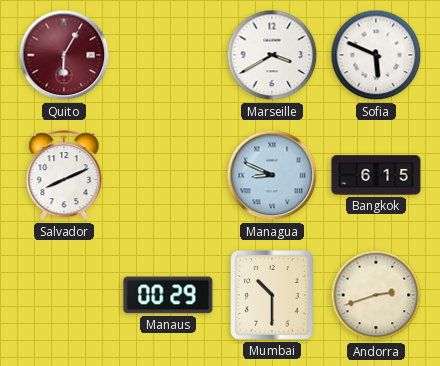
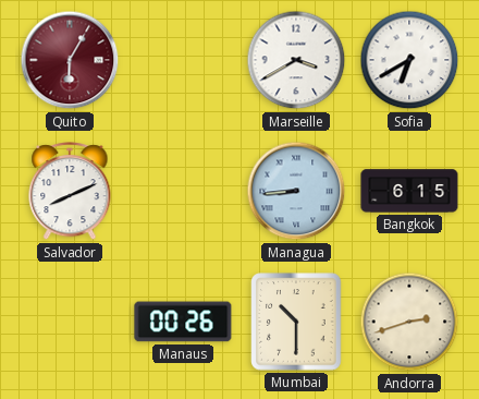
Sofia: 5:49 -> 6:40
Managua: 8:49 -> 8:44
Manaus: 00:29 -> 00:26
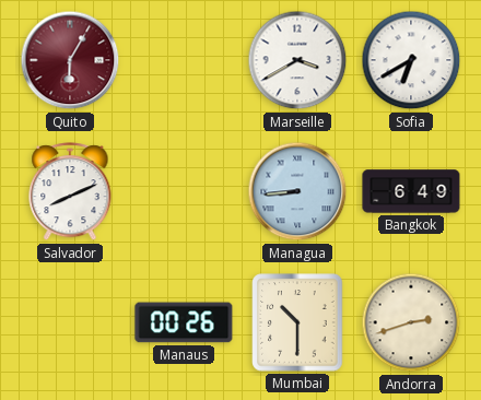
Bangkok: 6:15 -> 6:49
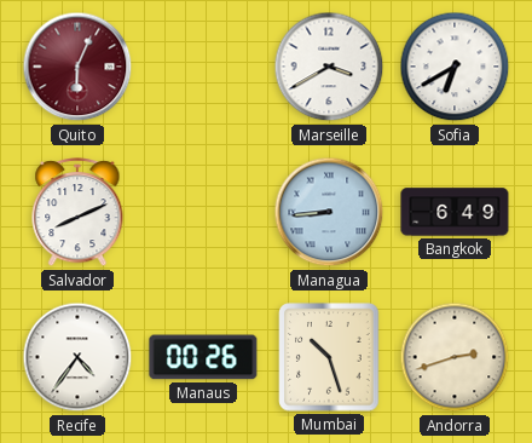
Quito: 6:05 -> 6:04
Recife: none -> 4:36
Mumbai: 10:30 -> 10:27
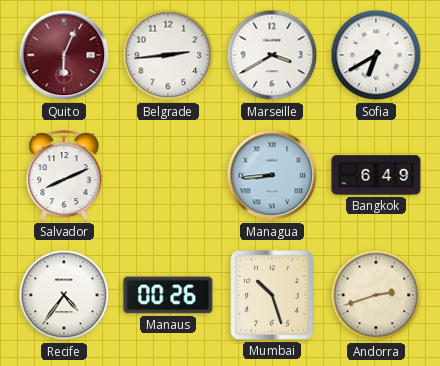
Belgrade: none -> 2:44
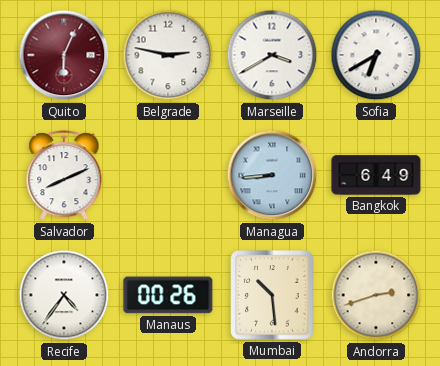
Belgrade: 2:44 -> 2:47
Mumbai: 10:27 -> 10:29
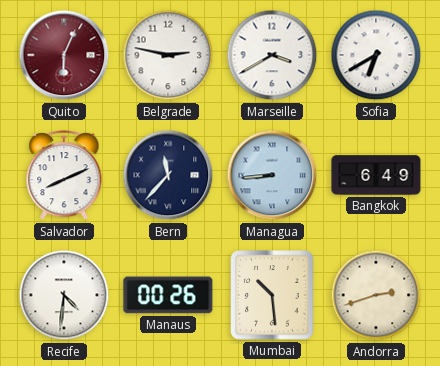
Bern: none -> 11:37
Recife: 4:36 -> 4:31
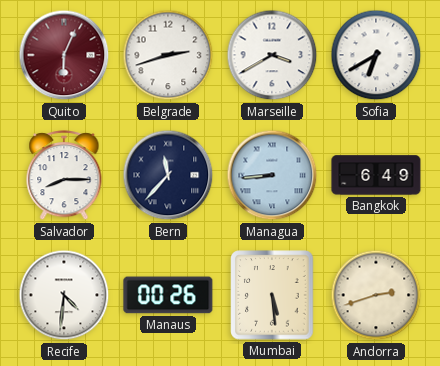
Belgrade: 2:47 -> 2:42
Salvador: 8:11 -> 8:15
Mumbai: 10:29 -> 5:29
